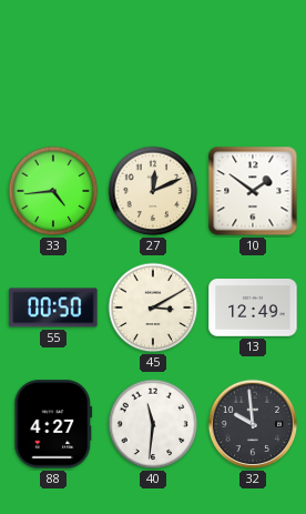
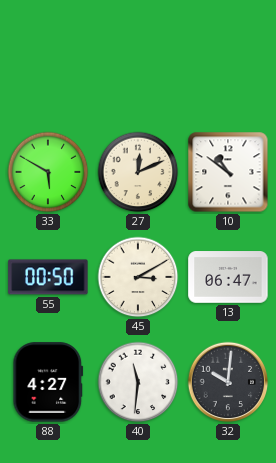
33: 4:44 -> 5:50
10: 1:51 -> 10:51
13: 12:49 -> 06:47
32: 9:59 -> 10:01
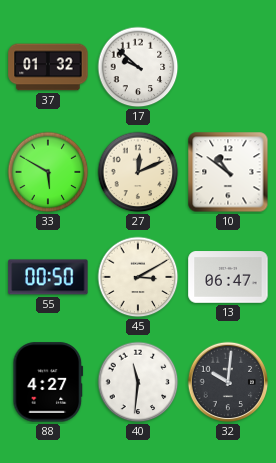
37: none -> 01:32
17: none -> 9:52
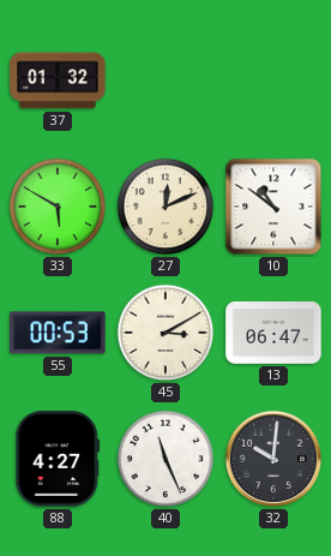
17: 9:52 -> none
55: 00:50 -> 00:53
40: 11:31 -> 11:26
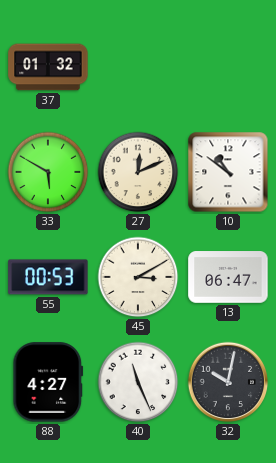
32: 10:01 -> 10:02
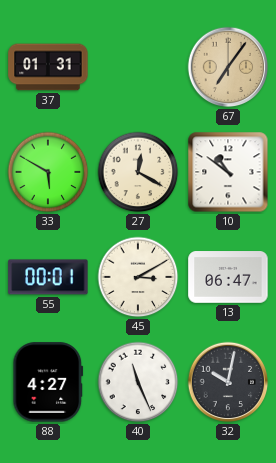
37: 01:32 -> 01:31
67: none -> 7:06
27: 12:11 -> 12:20
55: 00:53 -> 00:01
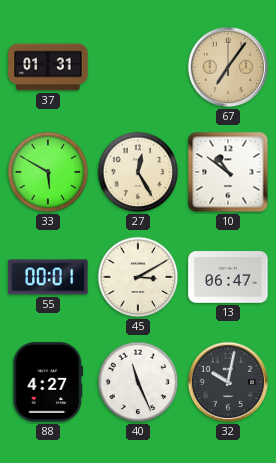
27: 12:20 -> 12:25
